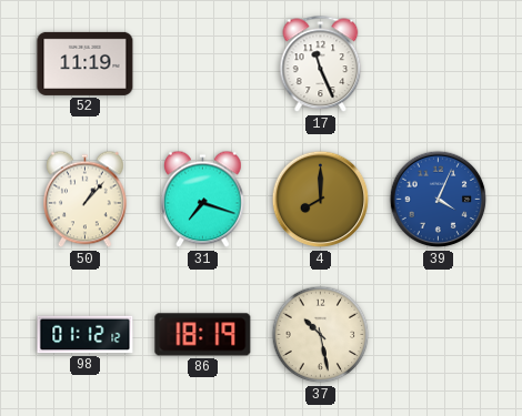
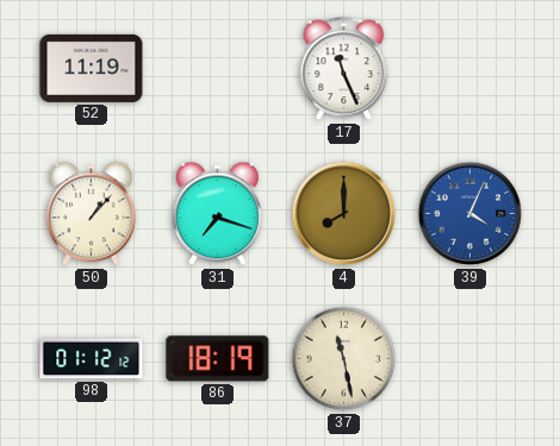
37: 10:28 -> 11:28
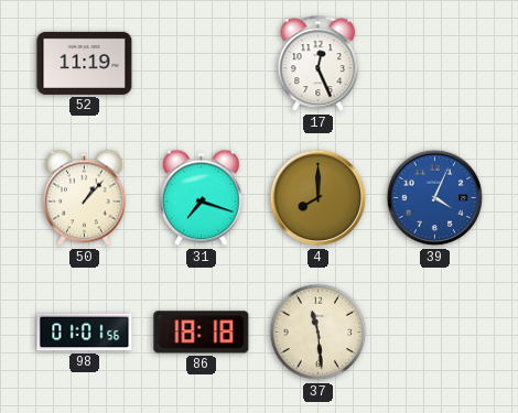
17: 11:26 -> 12:26
98: 01:12 -> 01:01
86: 18:19 -> 18:18
37: 11:28 -> 11:29
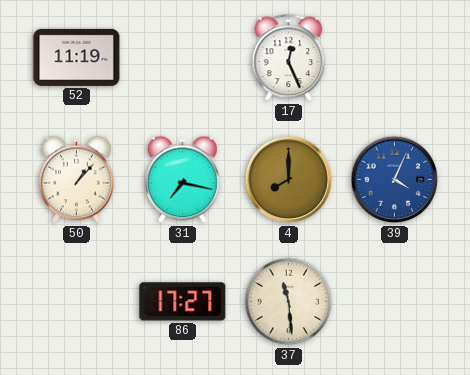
31: 7:18 -> 7:17
98: 01:01 -> none
86: 18:18 -> 17:27
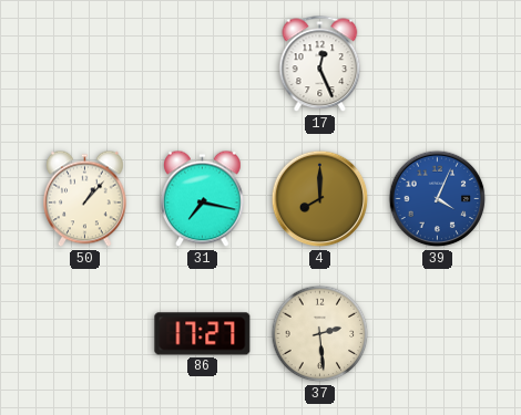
52: 11:19 -> none
37: 11:29 -> 2:29
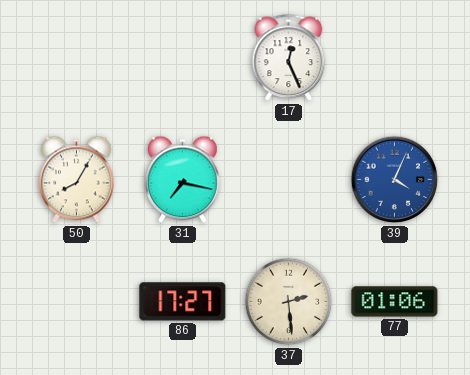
50: 1:07 -> 8:05
4: 8:00 -> none
77: none -> 01:06
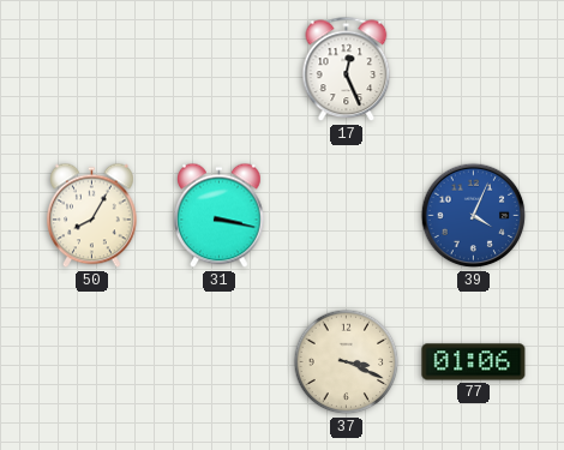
31: 7:17 -> 3:17
86: 17:27 -> none
37: 2:29 -> 3:19
